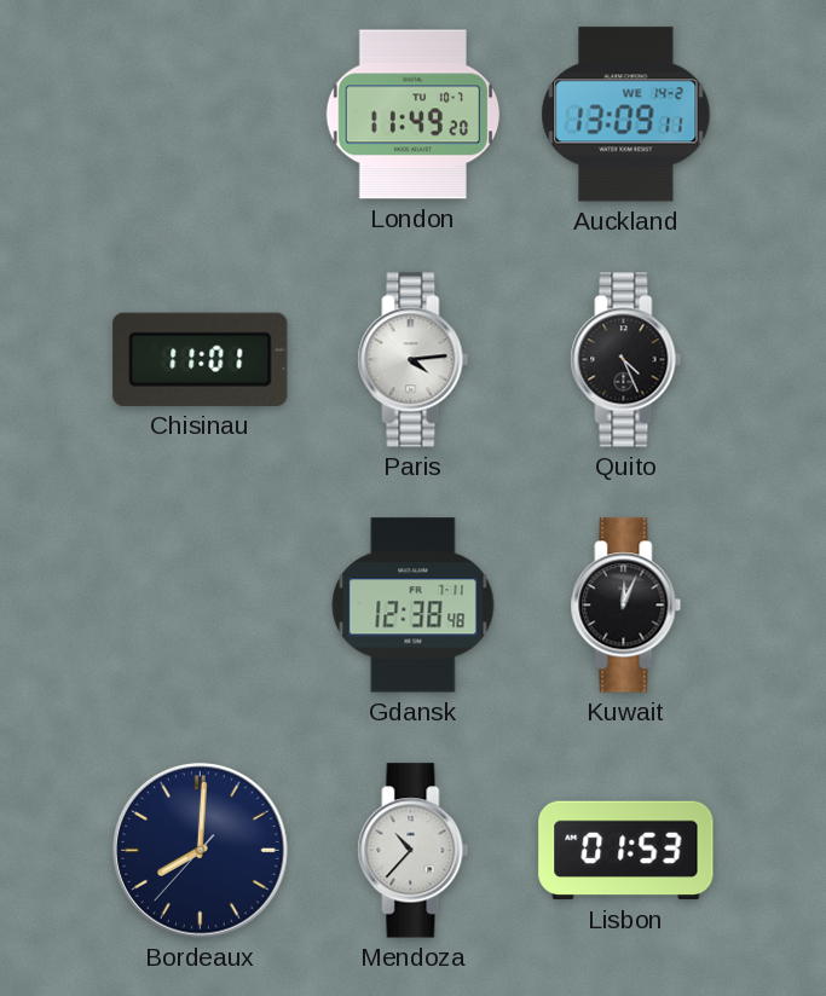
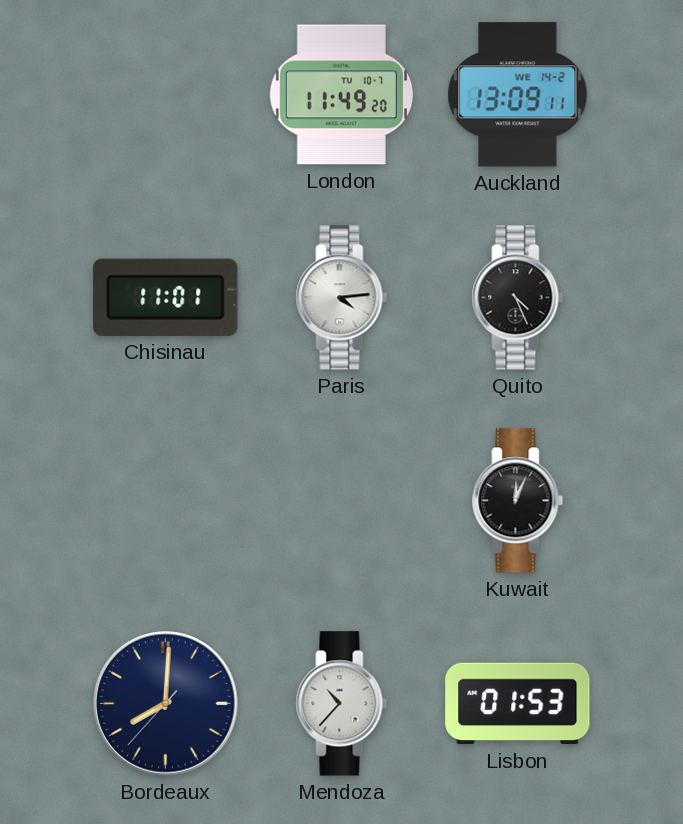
Gdansk: 12:38 -> none
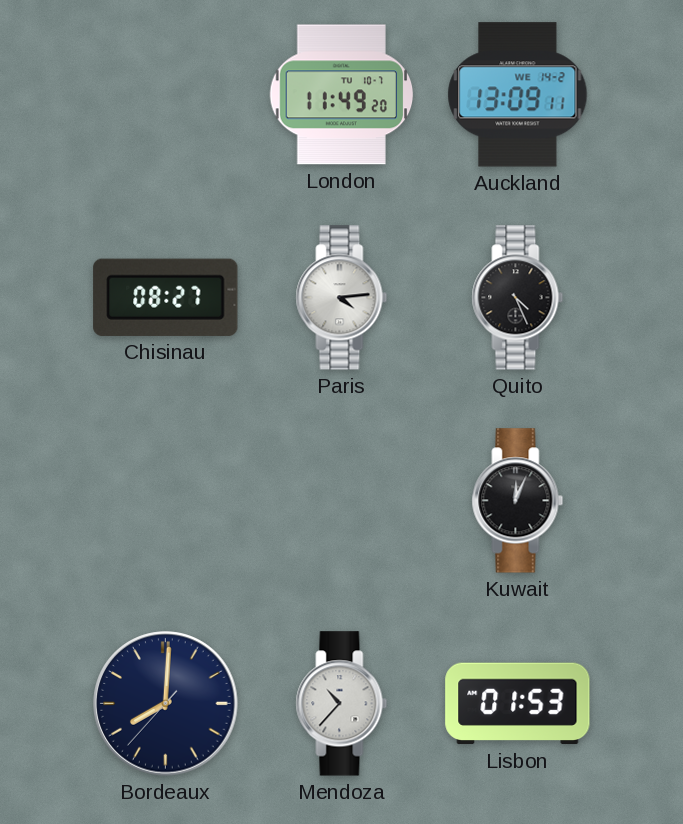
Chisinau: 11:01 -> 08:27
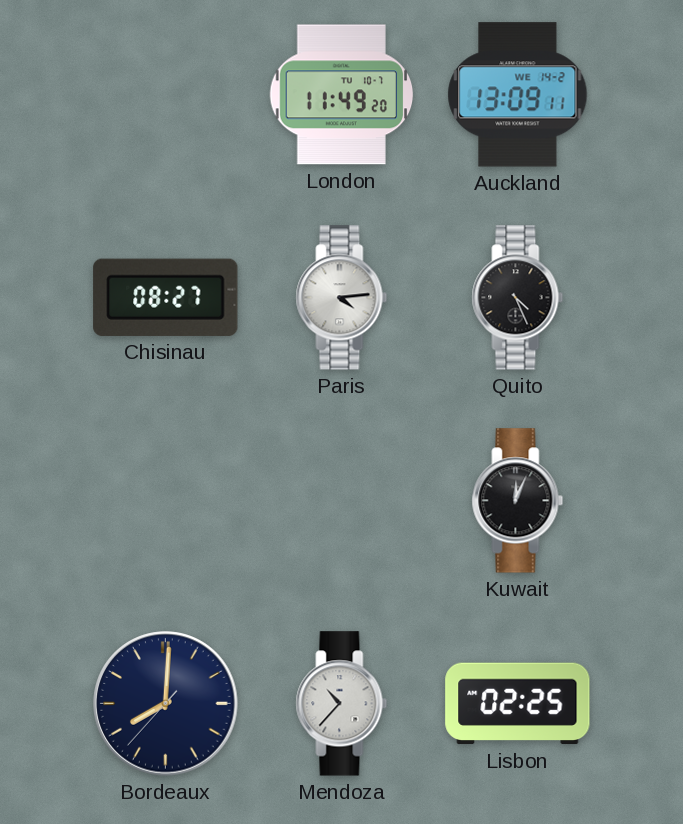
Lisbon: 01:53 -> 02:25
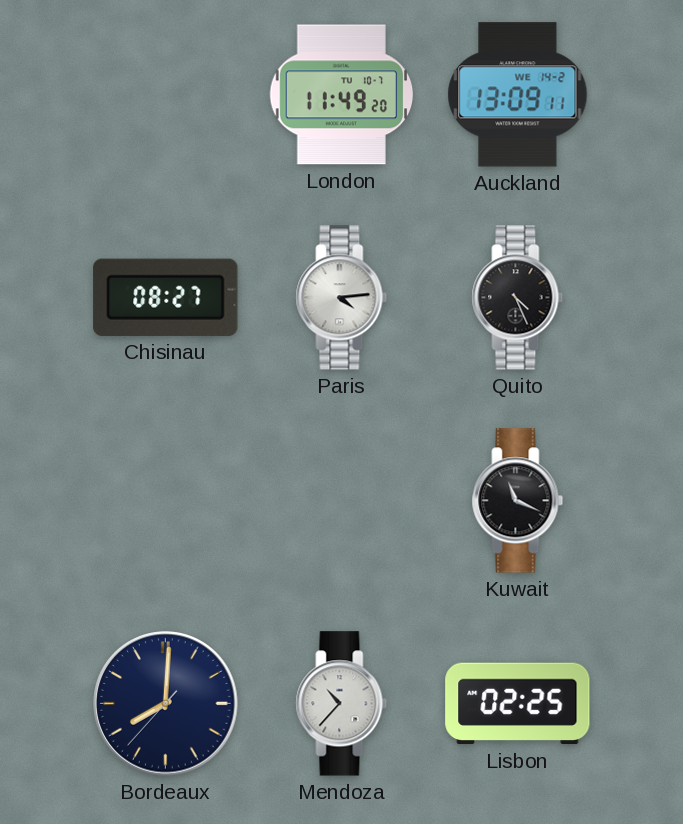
Kuwait: 12:04 -> 11:19
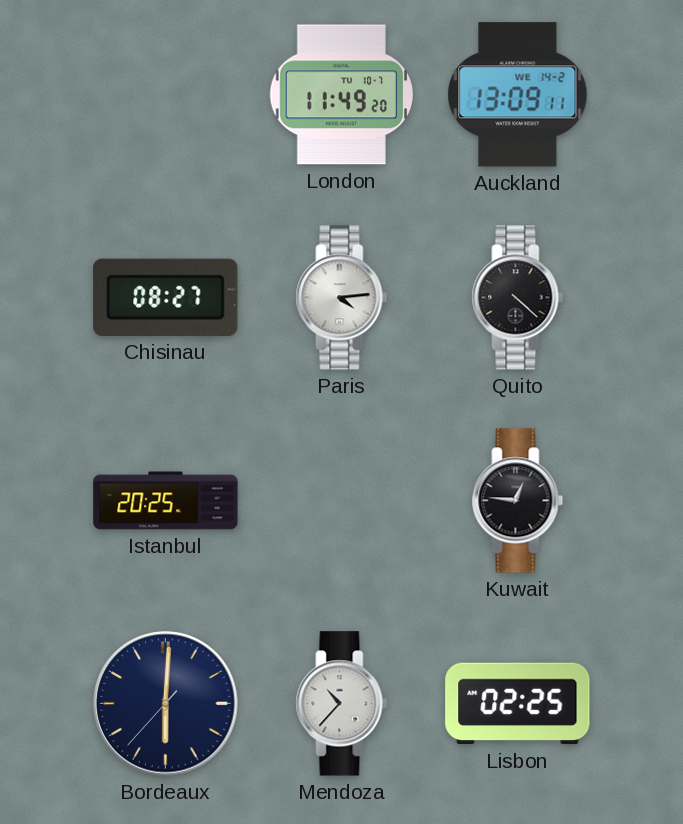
Quito: 4:26 -> 4:22
Istanbul: none -> 20:25
Kuwait: 11:19 -> 12:46
Bordeaux: 8:00 -> 6:00
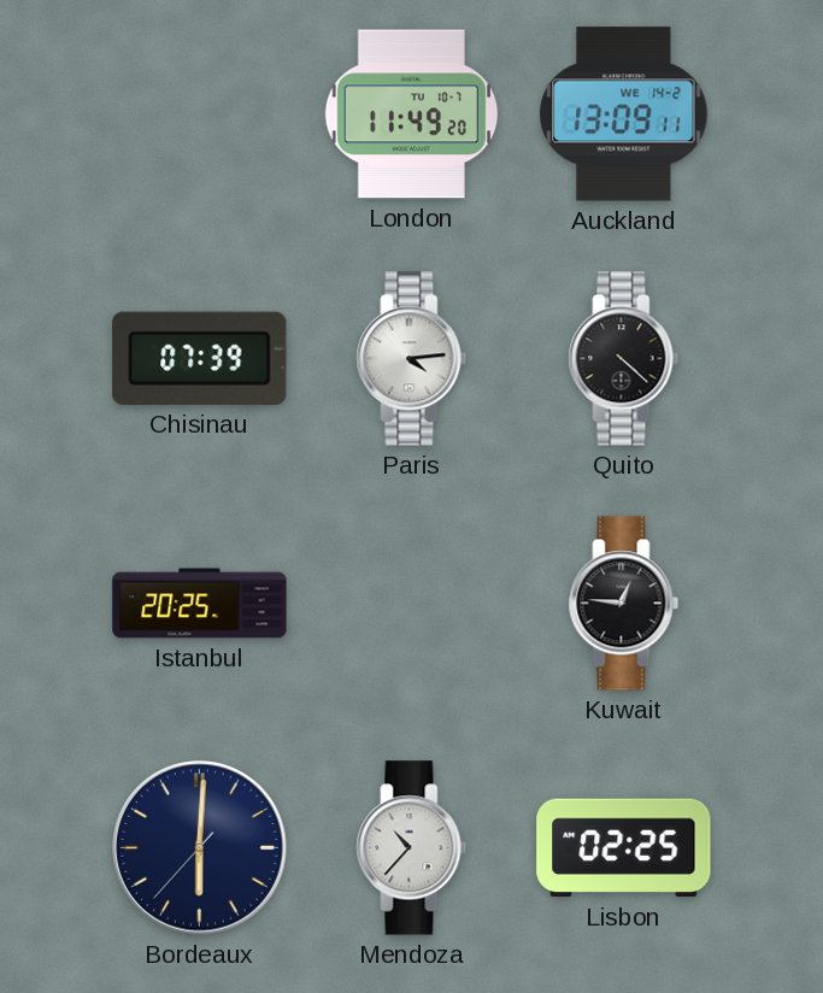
Chisinau: 08:27 -> 07:39
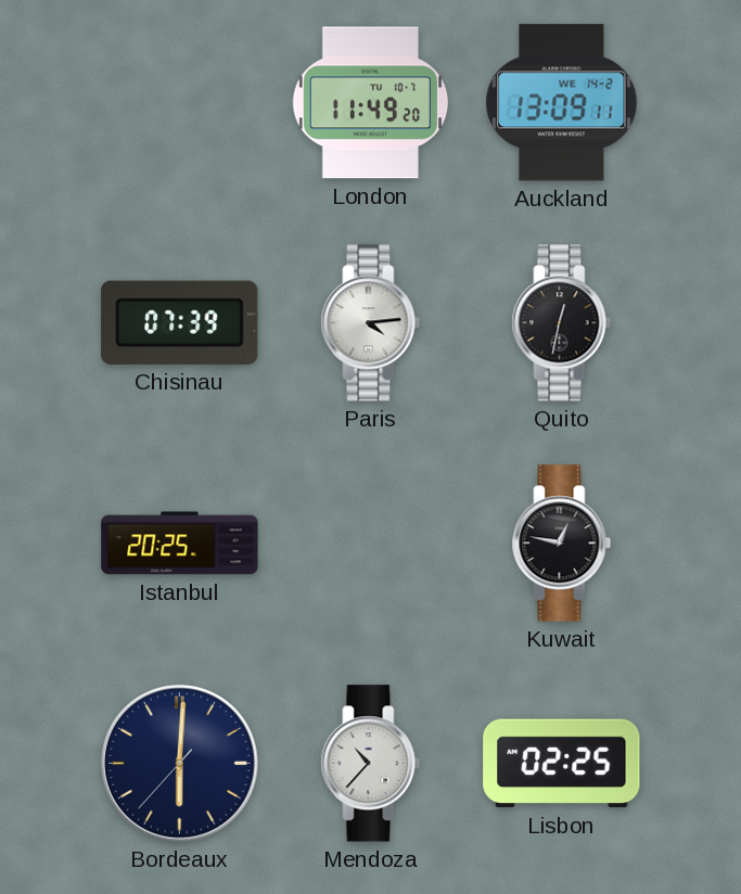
Quito: 4:22 -> 12:32
Kuwait: 12:46 -> 12:47
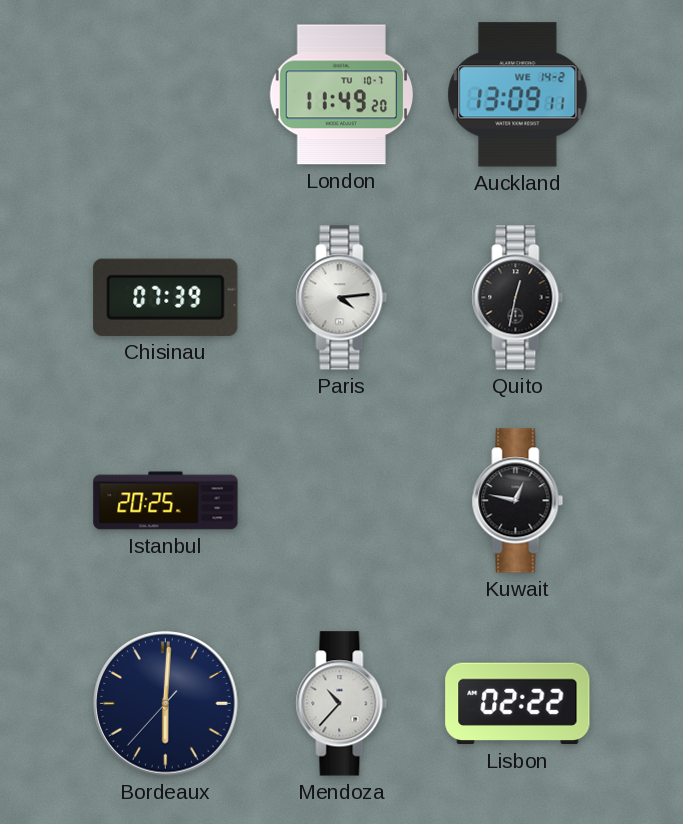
Lisbon: 02:25 -> 02:22
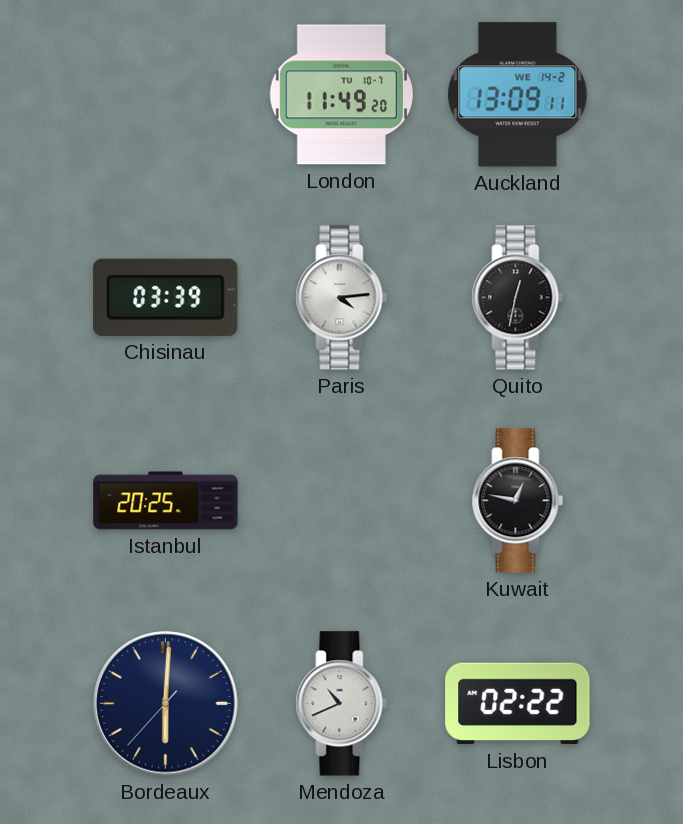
Chisinau: 07:39 -> 03:39
Mendoza: 10:37 -> 10:41
